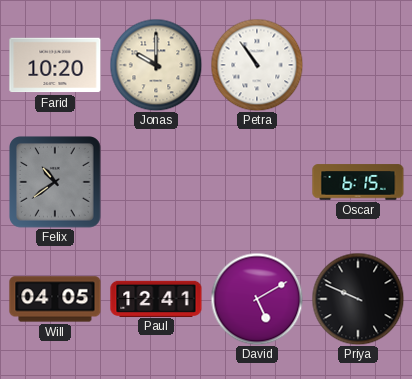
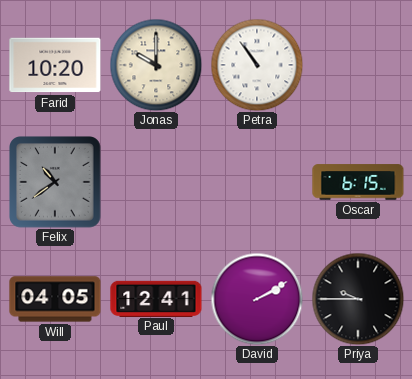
David: 5:10 -> 2:10
Priya: 9:49 -> 9:45
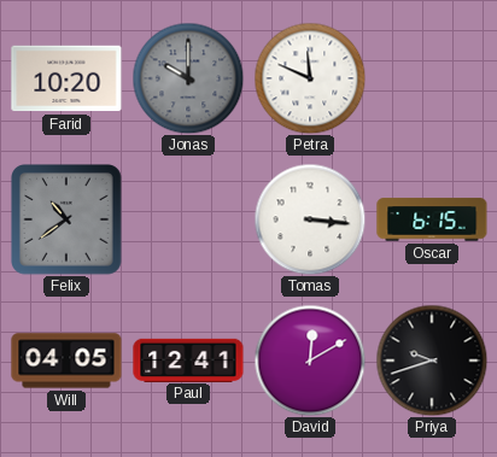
Jonas dial: cream -> grey
Petra: 10:54 -> 11:49
Tomas: none -> 3:16
David: 2:10 -> 12:10
Priya: 9:45 -> 9:42
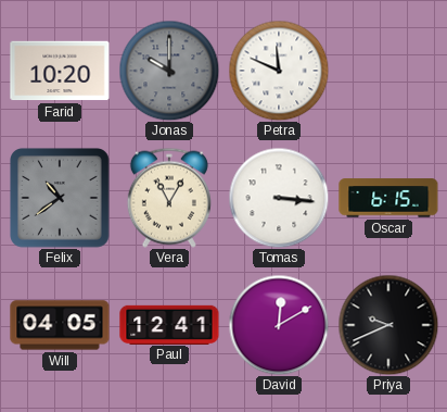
Vera: none -> 11:05
Priya: 9:42 -> 9:41
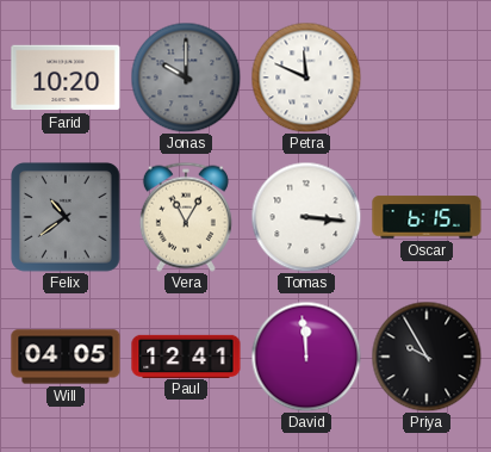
David: 12:10 -> 11:59
Priya: 9:41 -> 9:55
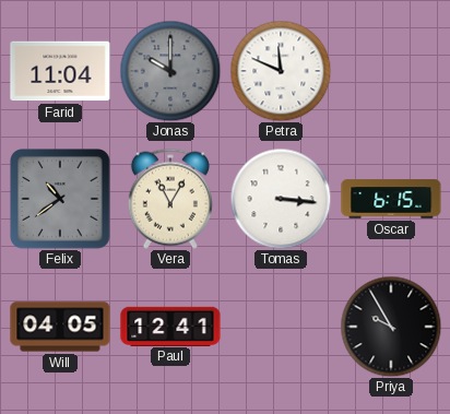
Farid: 10:20 -> 11:04
David: 11:59 -> none
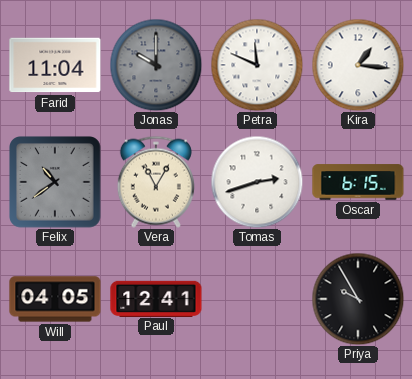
Kira: none -> 1:16
Tomas: 3:16 -> 2:42
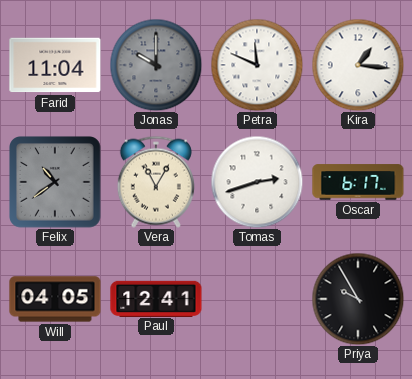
Oscar: 6:15 -> 6:17
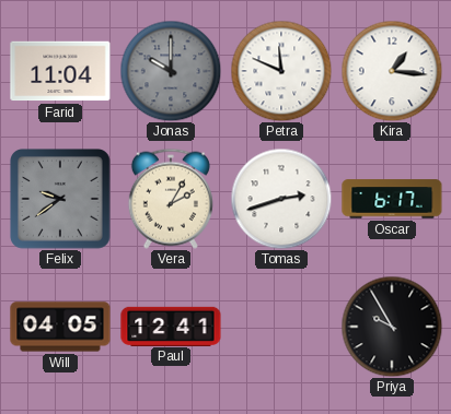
Felix: 10:39 -> 9:39
Vera: 11:05 -> 2:05
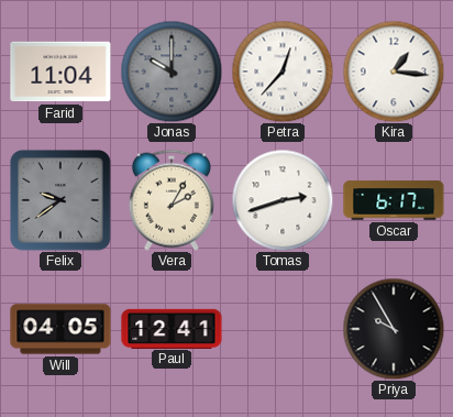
Petra: 11:49 -> 12:37
